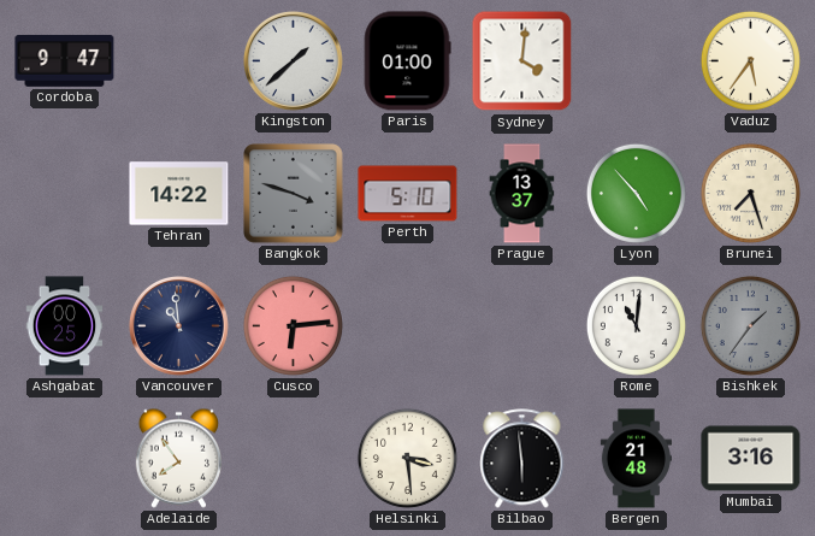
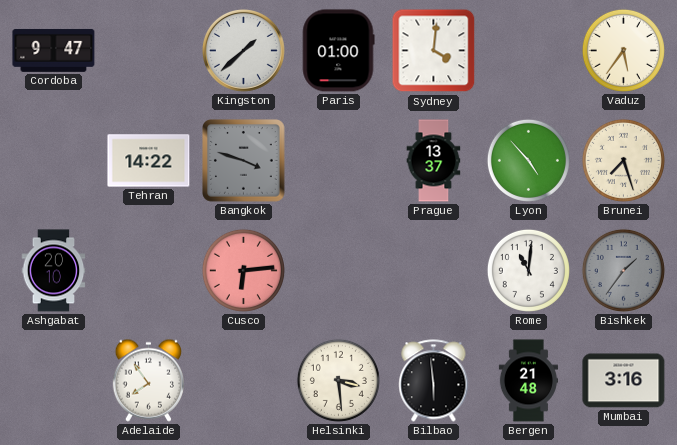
Perth: 5:10 -> none
Ashgabat: 00:25 -> 20:10
Vancouver: 10:59 -> none
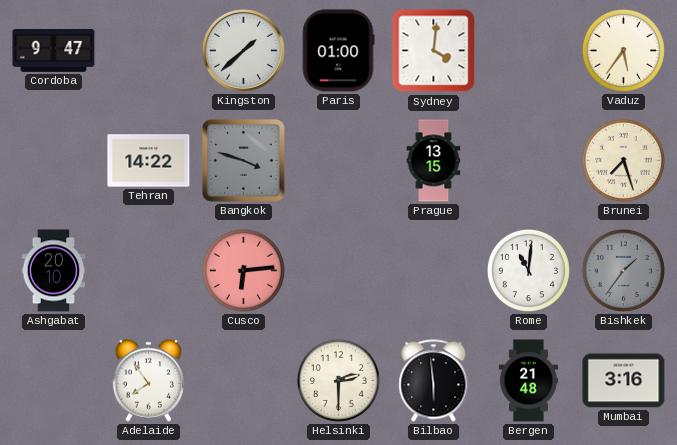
Prague: 13:37 -> 13:15
Lyon: 4:53 -> none
Helsinki: 3:29 -> 2:30
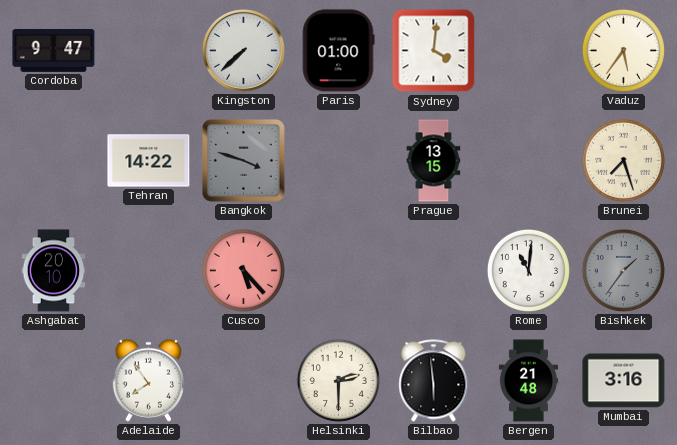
Kingston: 1:38 -> 7:38
Cusco: 6:14 -> 5:23
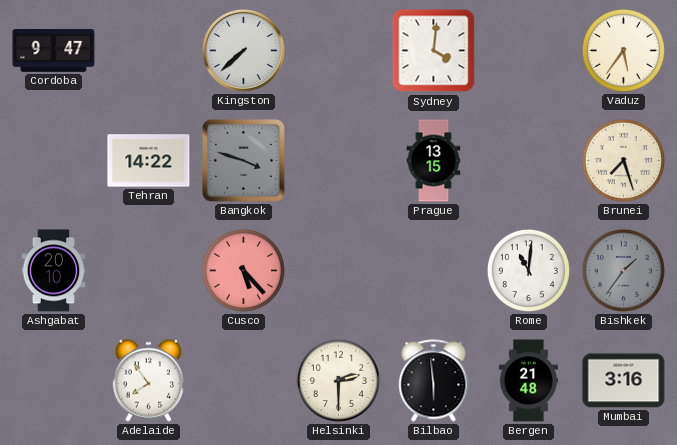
Paris: 01:00 -> none
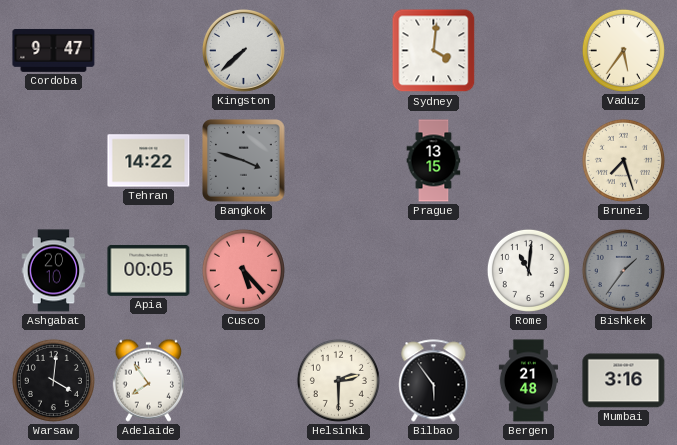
Apia: none -> 00:05
Warsaw: none -> 4:01
Bilbao: 5:59 -> 5:54
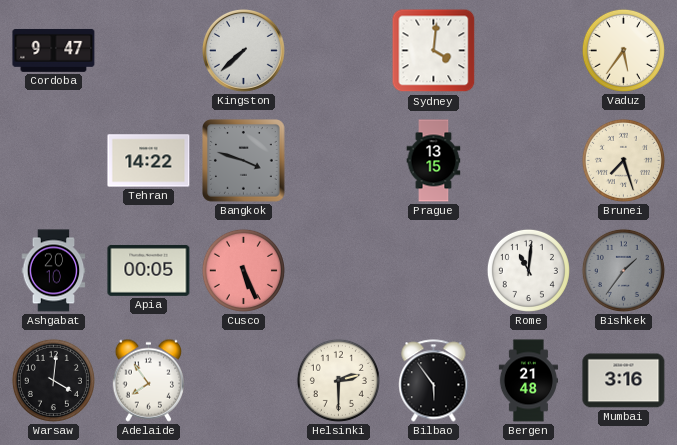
Cusco: 5:23 -> 5:26
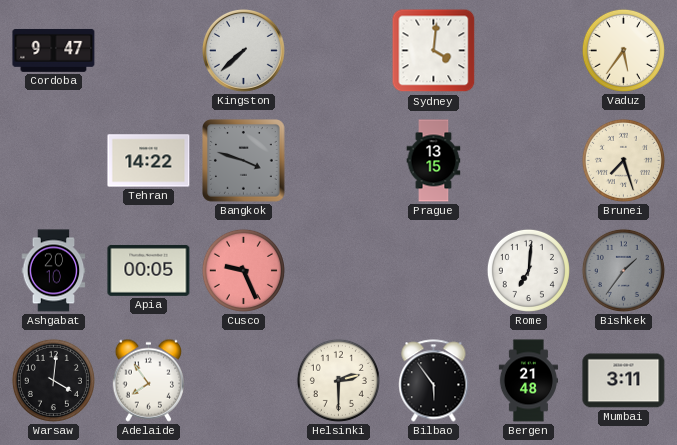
Cusco: 5:26 -> 9:26
Rome: 11:01 -> 7:01
Mumbai: 3:16 -> 3:11
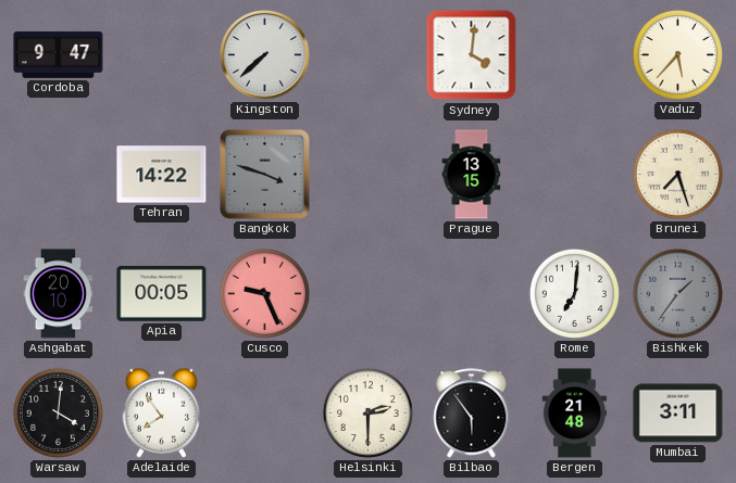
Vaduz: 5:36 -> 5:37
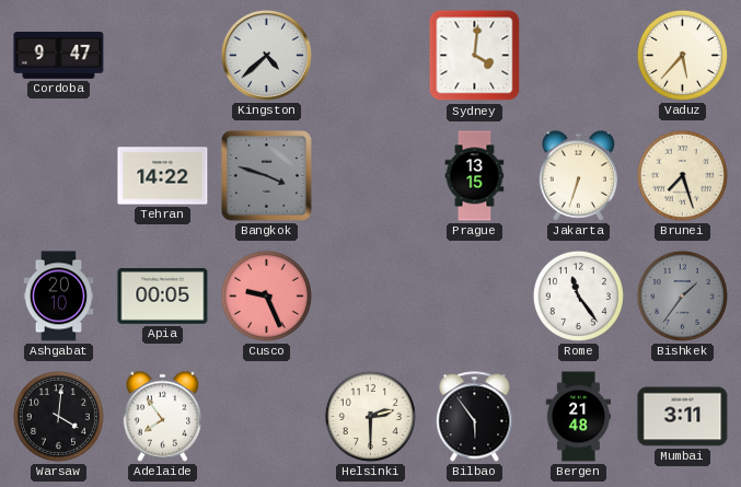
Kingston: 7:38 -> 4:38
Jakarta: none -> 6:33
Rome: 7:01 -> 11:24
